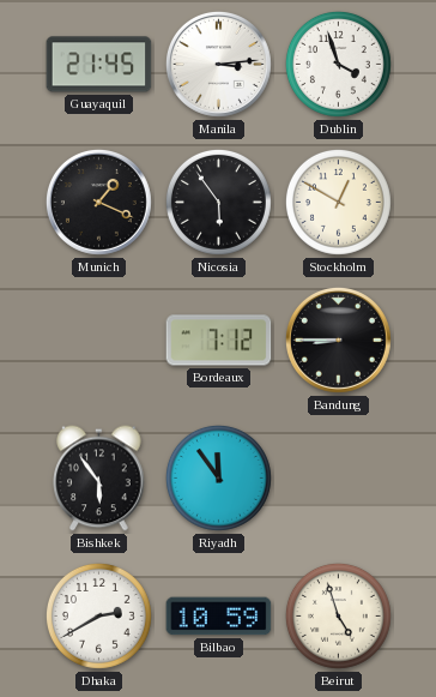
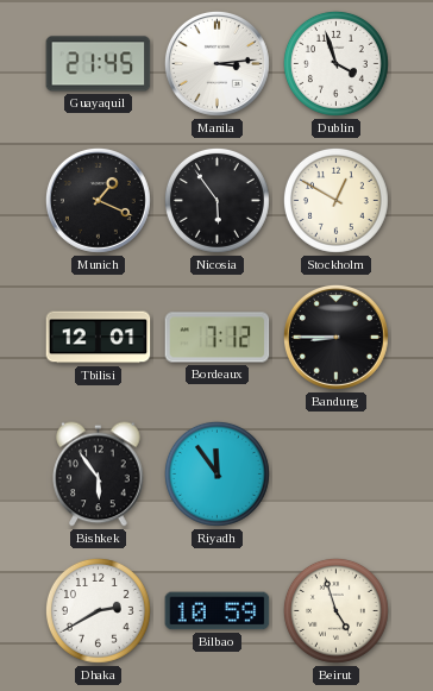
Tbilisi: none -> 12:01
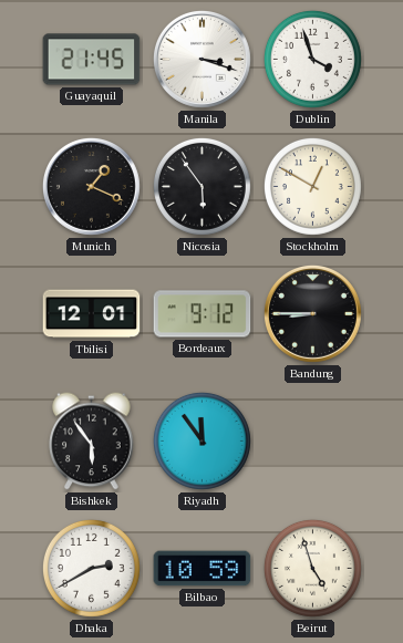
Manila: 3:14 -> 3:18
Bordeaux: 7:12 -> 9:12
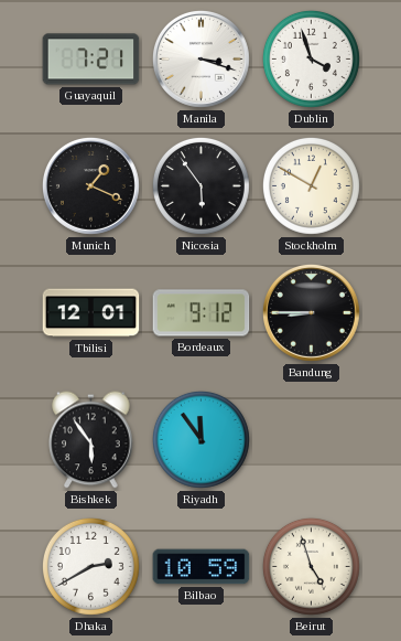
Guayaquil: 21:45 -> 7:21
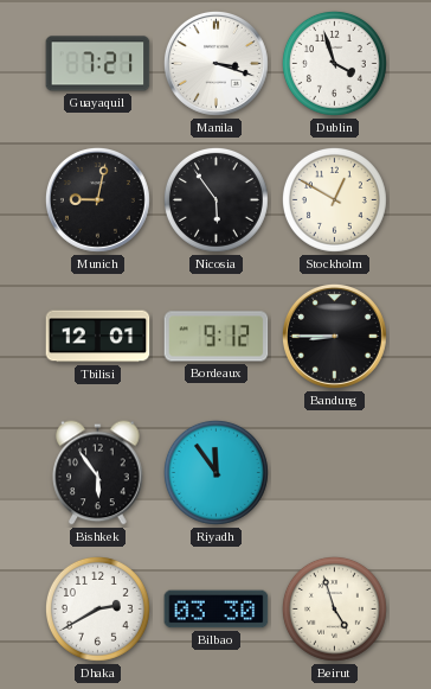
Munich: 1:19 -> 9:02
Bilbao: 10:59 -> 03:30
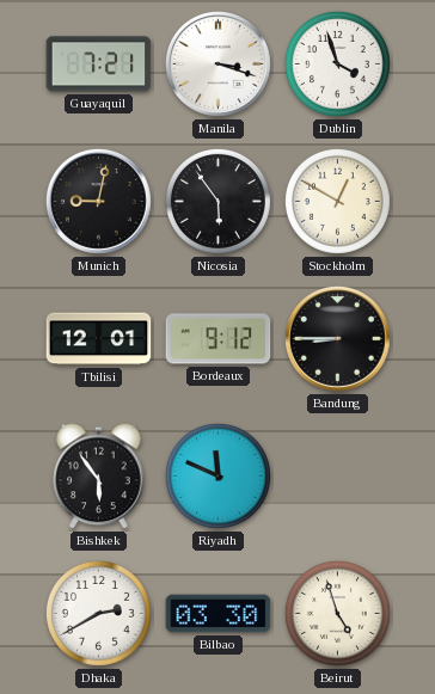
Riyadh: 11:54 -> 11:49
